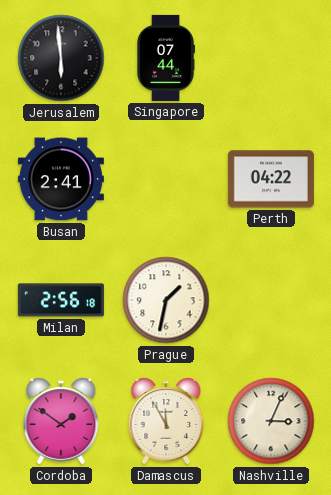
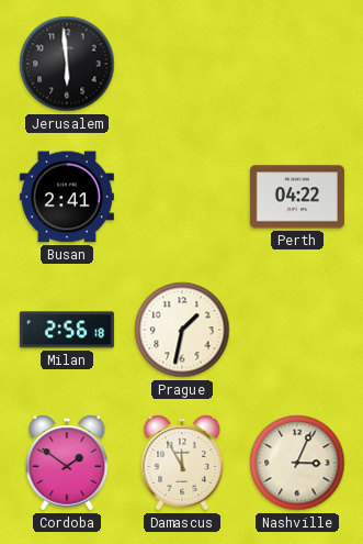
Singapore: 07:44 -> none
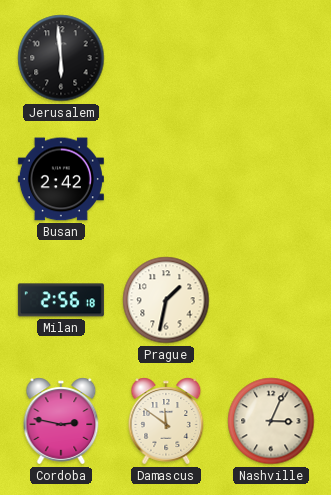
Busan: 2:41 -> 2:42
Perth: 04:22 -> none
Cordoba: 1:51 -> 2:47
Damascus: 11:55 -> 11:51
